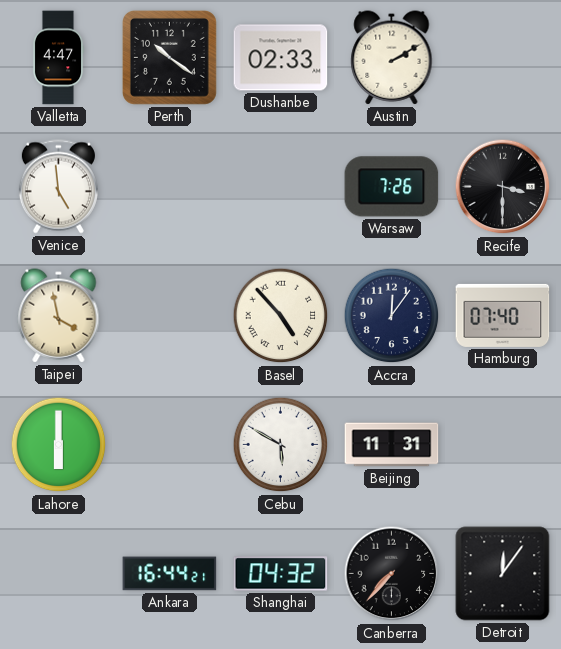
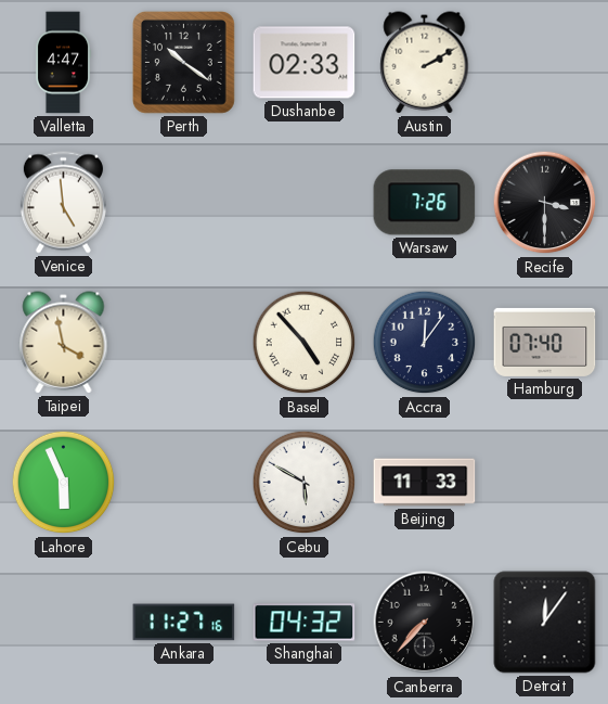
Lahore: 6:00 -> 5:56
Beijing: 11:31 -> 11:33
Ankara: 16:44 -> 11:27
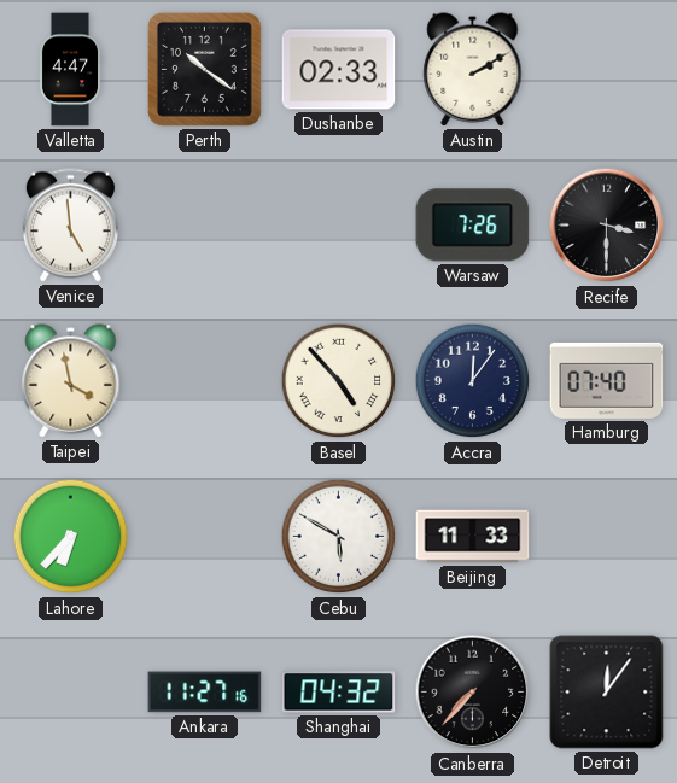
Lahore: 5:56 -> 6:37
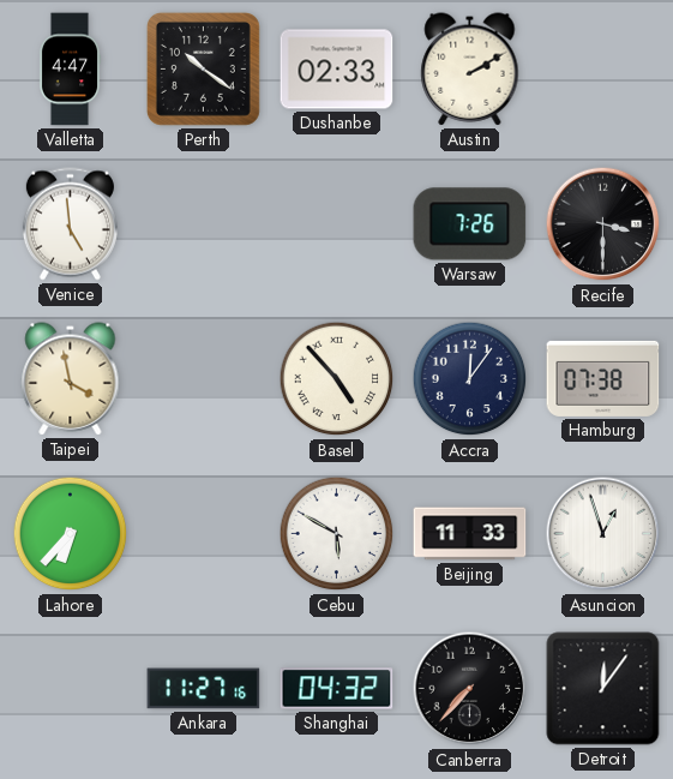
Hamburg: 07:40 -> 07:38
Asuncion: none -> 12:57
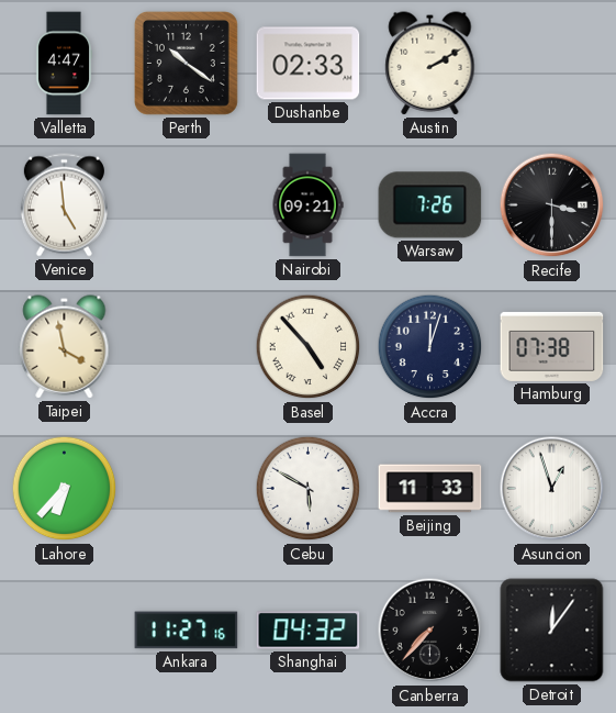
Nairobi: none -> 09:21
Accra: 12:06 -> 12:03
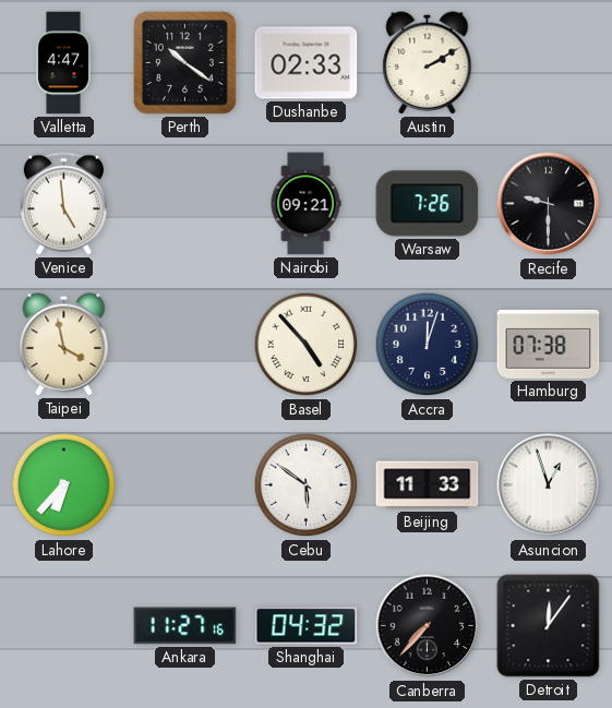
Recife: 3:30 -> 9:30
Cebu: 5:50 -> 5:51
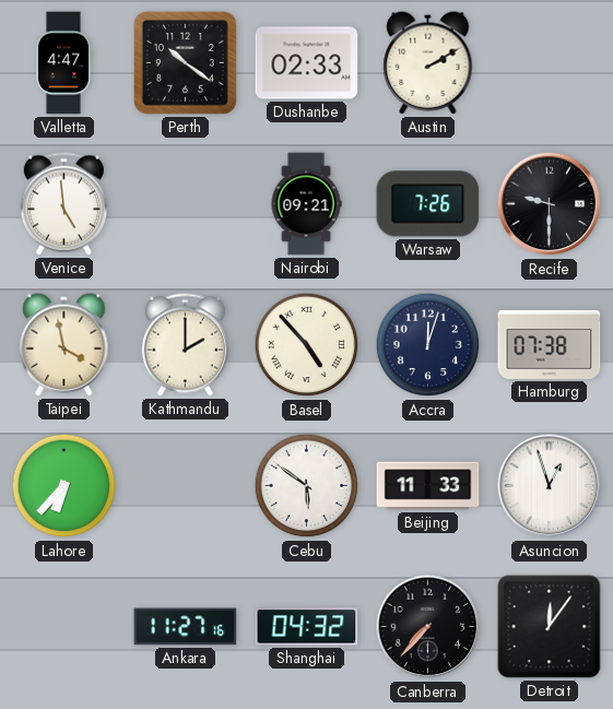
Kathmandu: none -> 2:00
